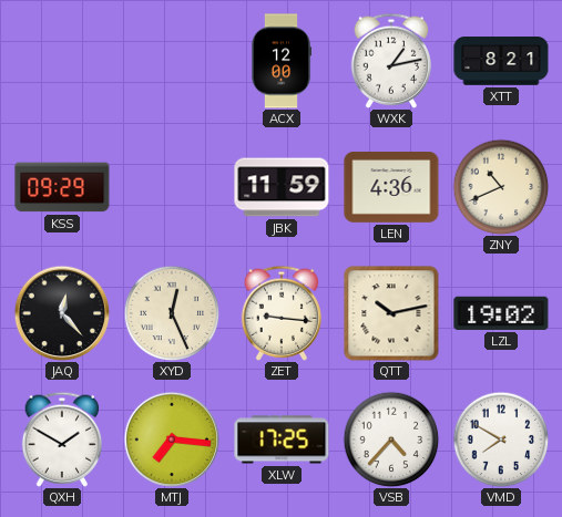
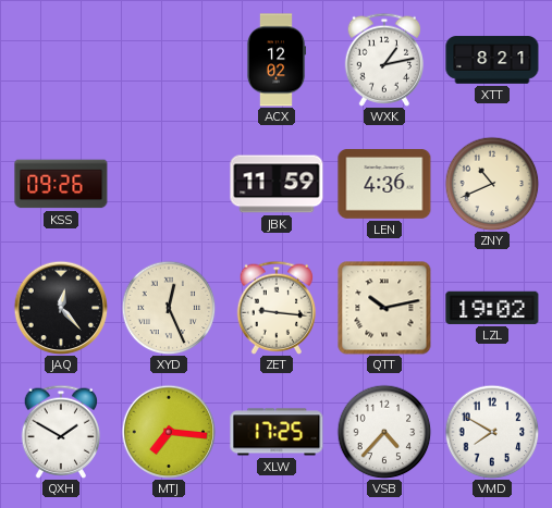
ACX: 12:00 -> 12:02
KSS: 09:29 -> 09:26
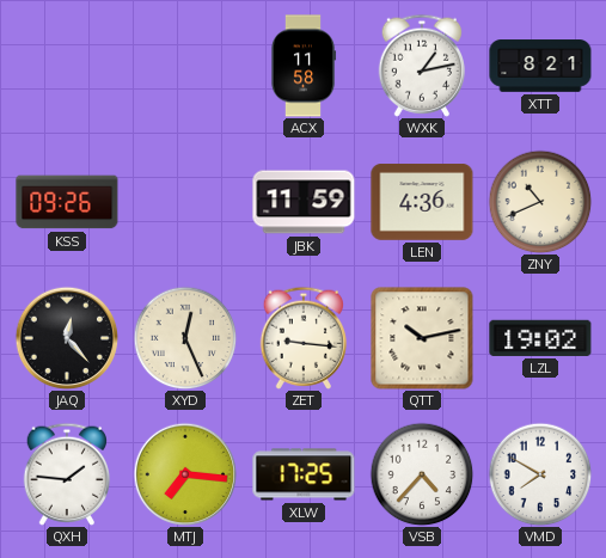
ACX: 12:02 -> 11:58
QXH: 1:50 -> 1:46
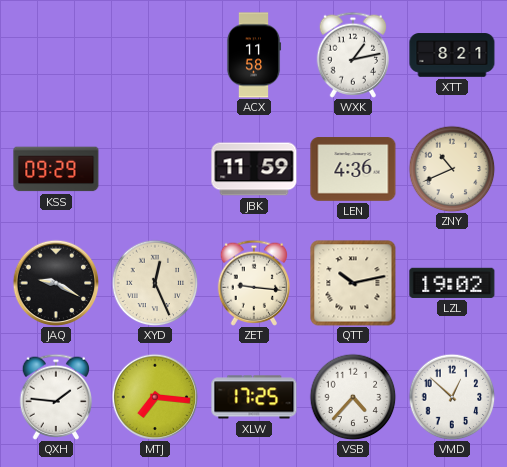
KSS: 09:26 -> 09:29
JAQ: 12:23 -> 9:20
VMD: 7:50 -> 12:52
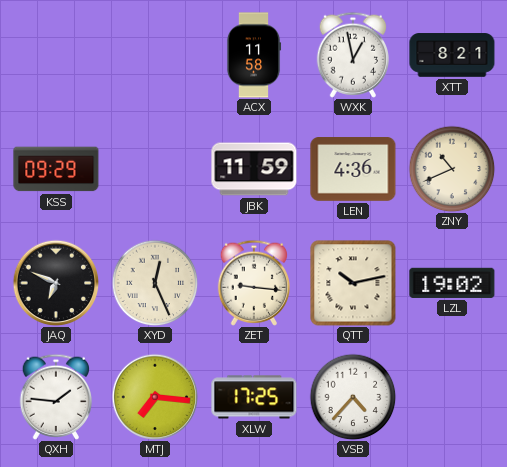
WXK: 1:13 -> 12:58
JAQ: 9:20 -> 6:49
VMD: 12:52 -> none
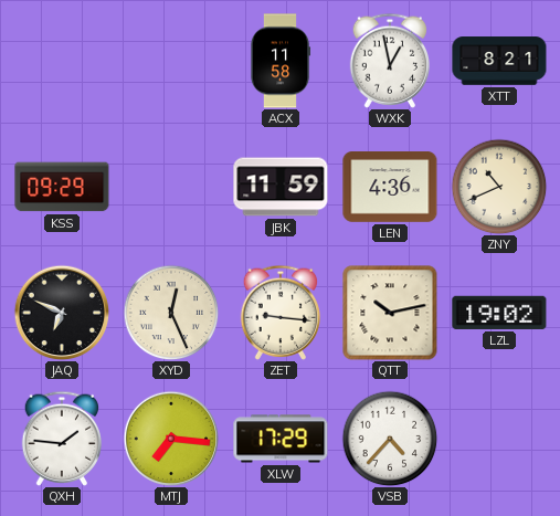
XLW: 17:25 -> 17:29
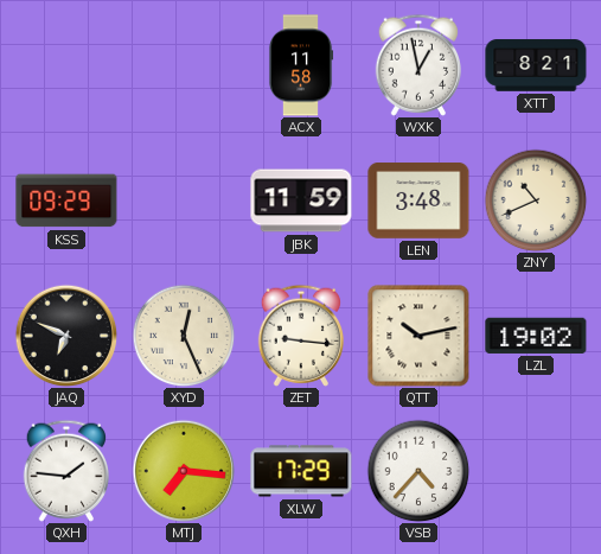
LEN: 4:36 -> 3:48
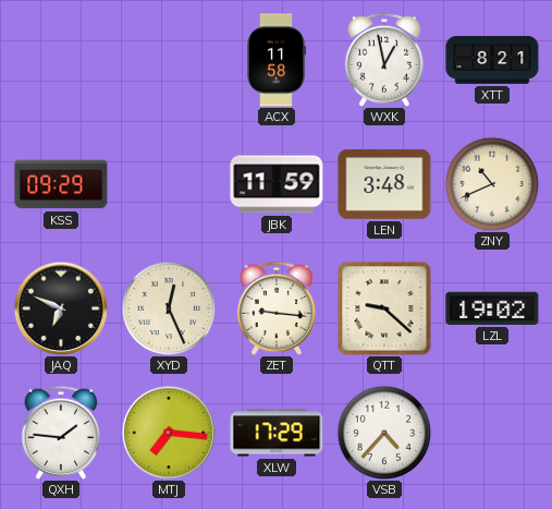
QTT: 10:13 -> 9:22
